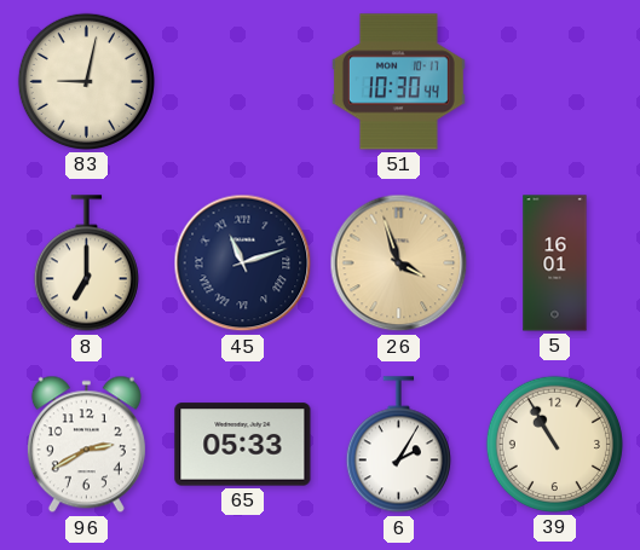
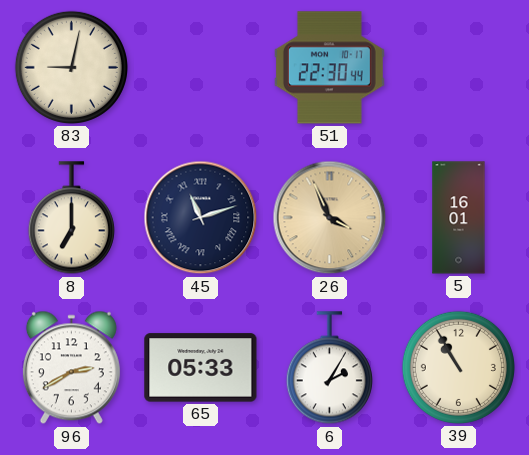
51: 10:30 -> 22:30
26: 3:57 -> 3:56
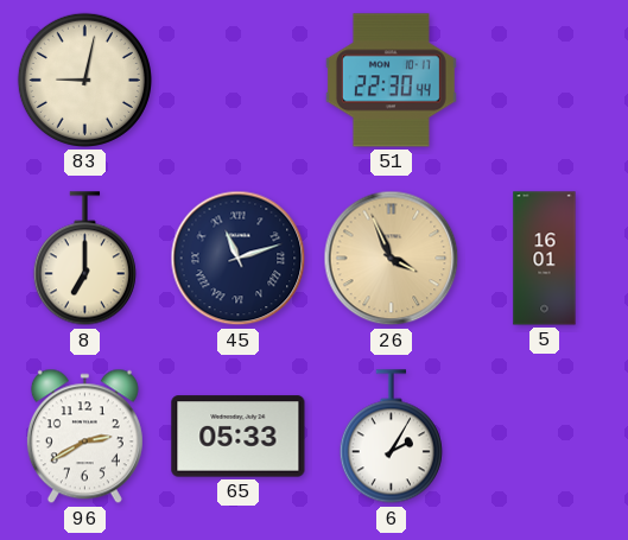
39: 10:55 -> none
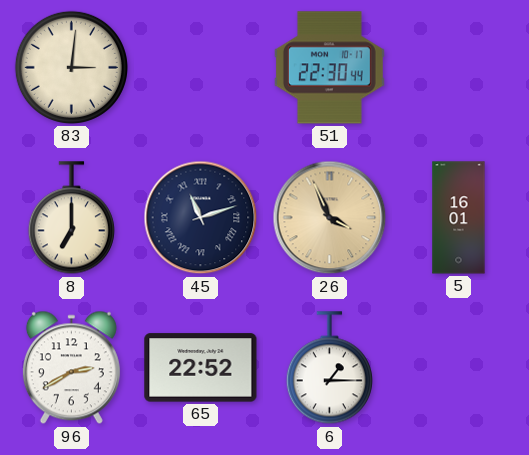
83: 9:02 -> 3:01
65: 05:33 -> 22:52
6: 2:05 -> 1:15
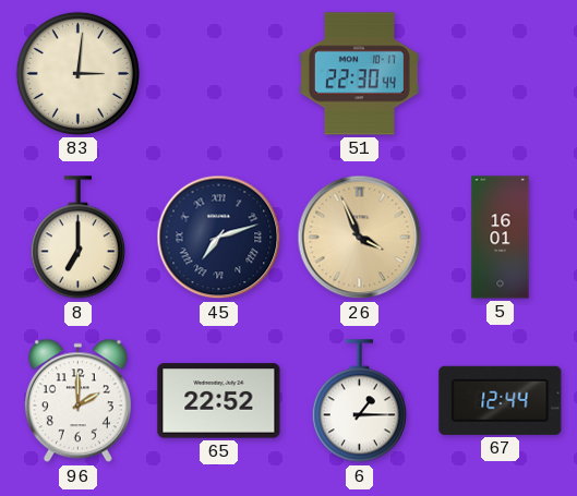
45: 11:12 -> 7:12
96: 2:40 -> 2:00
67: none -> 12:44
